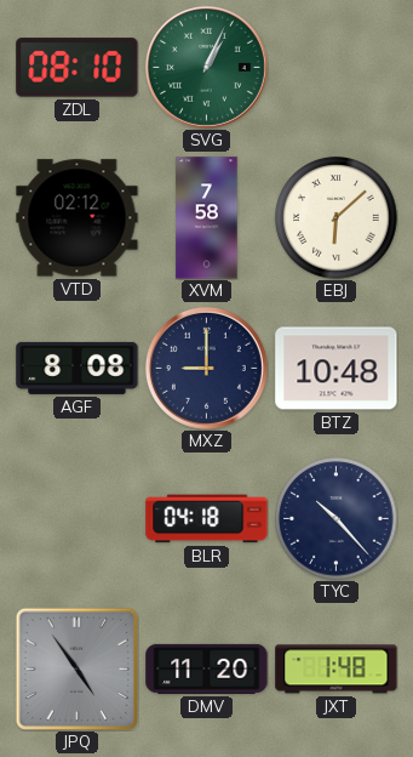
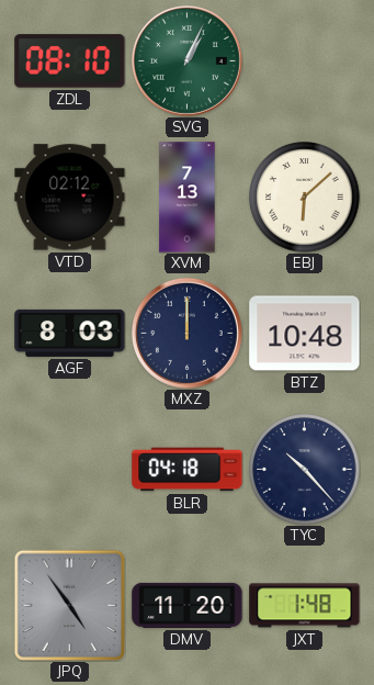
XVM: 7:58 -> 7:13
AGF: 8:08 -> 8:03
MXZ: 9:00 -> 12:00
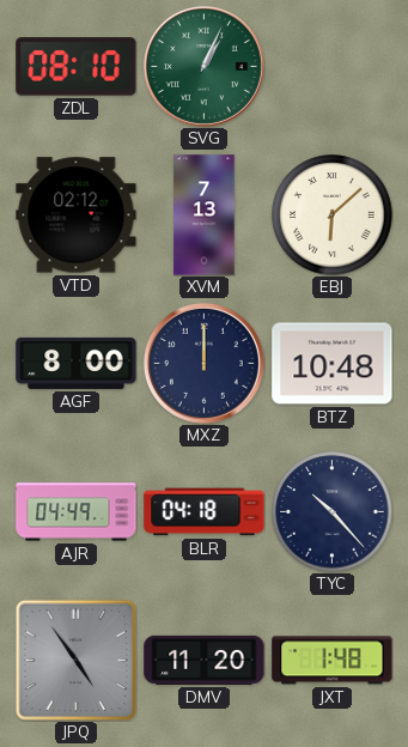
AGF: 8:03 -> 8:00
AJR: none -> 04:49
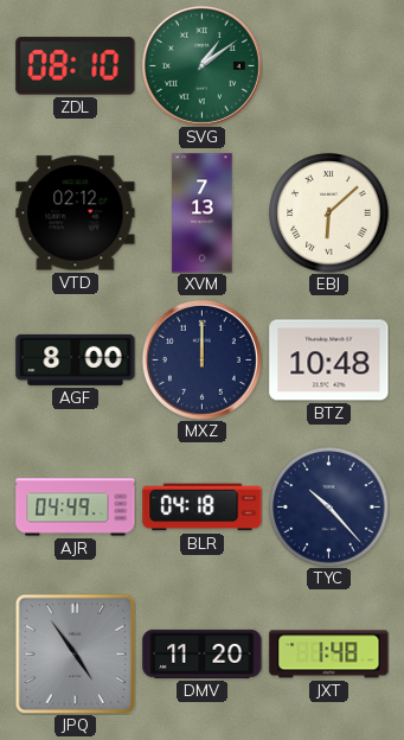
SVG: 1:04 -> 1:09
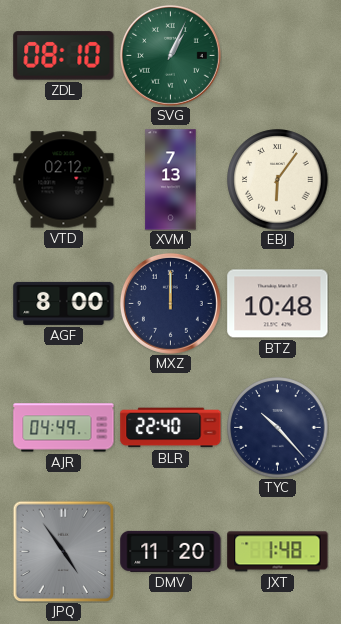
SVG: 1:09 -> 1:04
EBJ: 6:08 -> 6:06
BLR: 04:18 -> 22:40
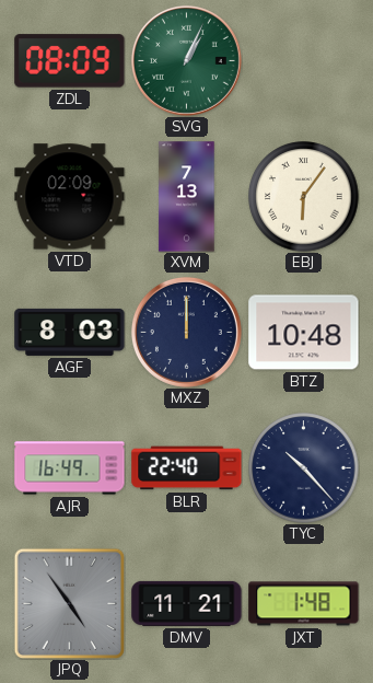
ZDL: 08:10 -> 08:09
VTD: 02:12 -> 02:09
AGF: 8:00 -> 8:03
AJR: 04:49 -> 16:49
DMV: 11:20 -> 11:21
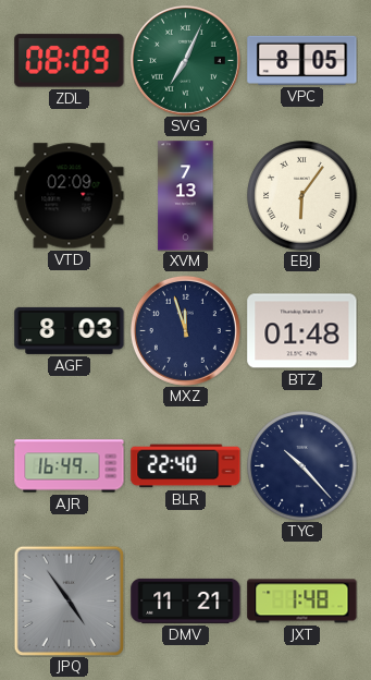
SVG: 1:04 -> 7:04
VPC: none -> 8:05
MXZ: 12:00 -> 11:57
BTZ: 10:48 -> 01:48
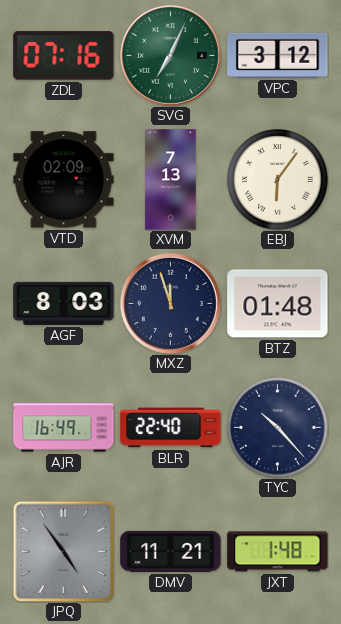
ZDL: 08:09 -> 07:16
VPC: 8:05 -> 3:12
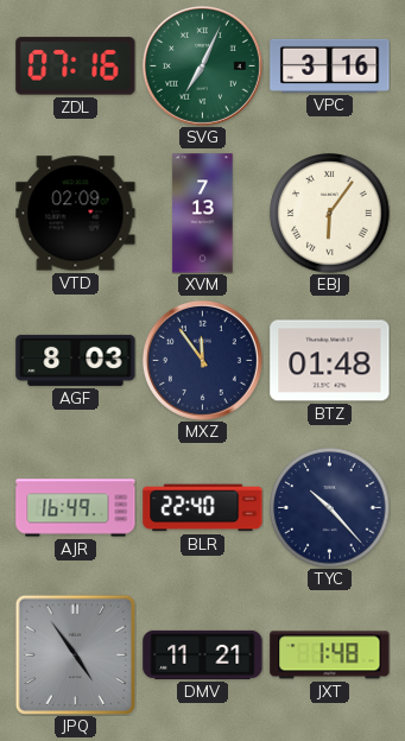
VPC: 3:12 -> 3:16
MXZ: 11:57 -> 11:54
